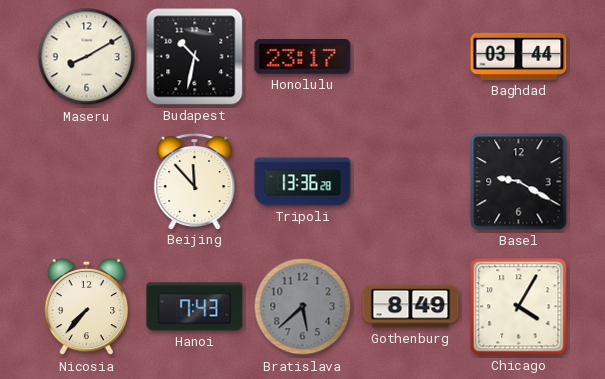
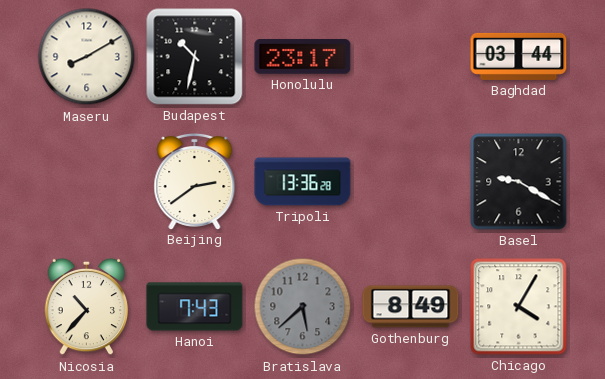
Beijing: 11:53 -> 2:39
Nicosia: 7:37 -> 10:37
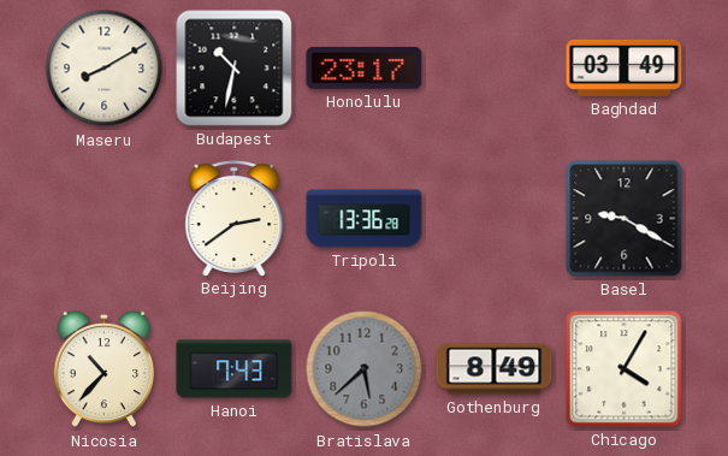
Baghdad: 03:44 -> 03:49
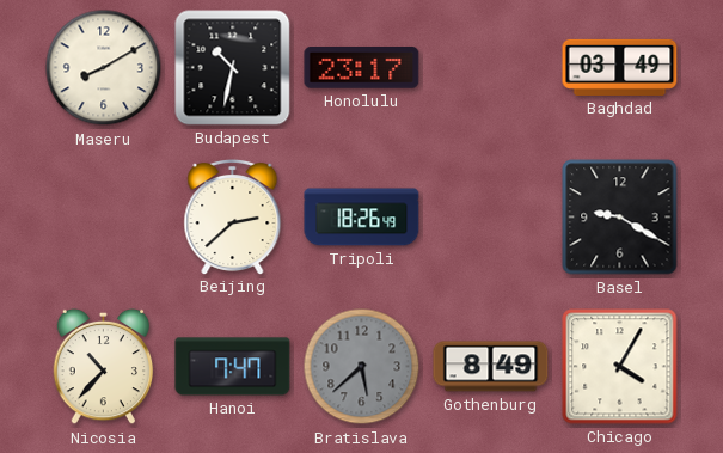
Beijing: 2:39 -> 2:38
Tripoli: 13:36 -> 18:26
Hanoi: 7:43 -> 7:47
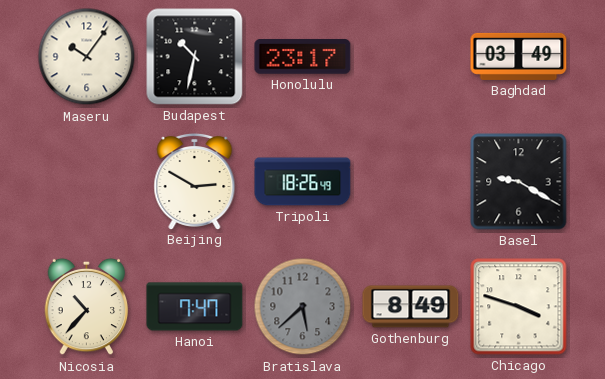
Maseru: 8:10 -> 10:06
Beijing: 2:38 -> 2:50
Chicago: 4:05 -> 3:48
